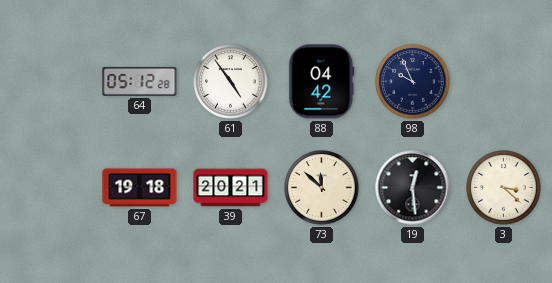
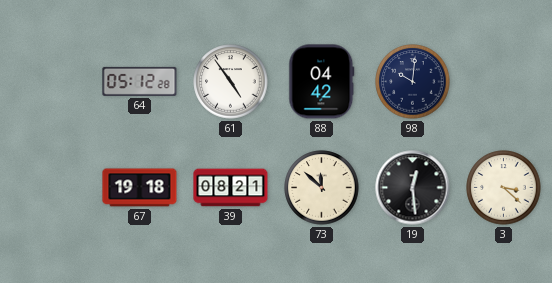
98: 9:56 -> 10:01
39: 20:21 -> 08:21
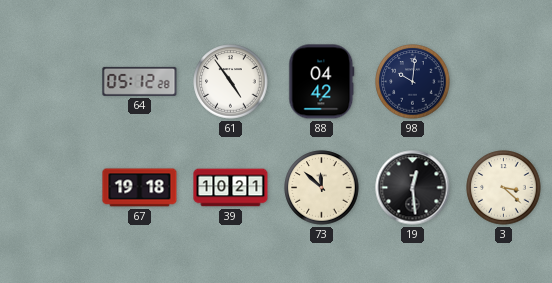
39: 08:21 -> 10:21
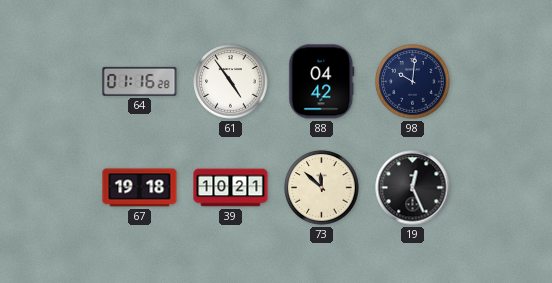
64: 05:12 -> 01:16
19: 12:29 -> 12:26
3: 3:22 -> none
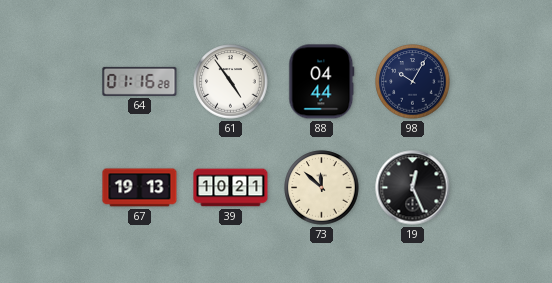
88: 04:42 -> 04:44
98: 10:01 -> 10:05
67: 19:18 -> 19:13
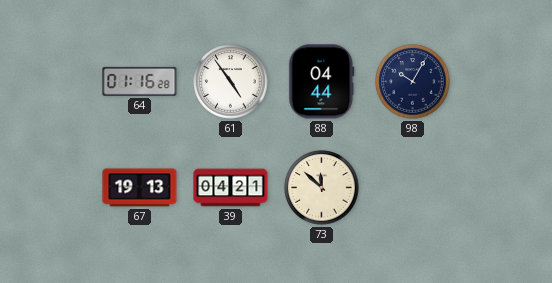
39: 10:21 -> 04:21
19: 12:26 -> none
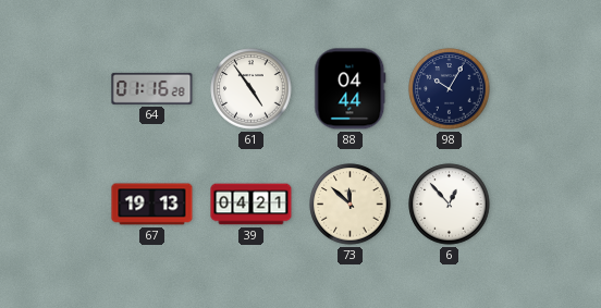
6: none -> 12:53
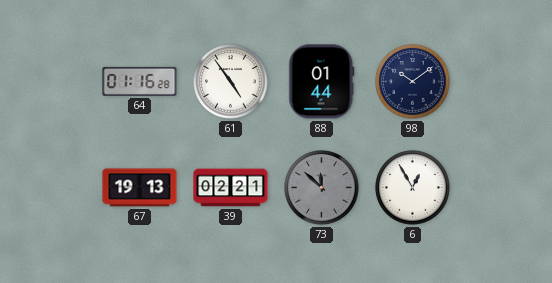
88: 04:44 -> 01:44
98: 10:05 -> 10:09
39: 04:21 -> 02:21
73 dial: cream -> grey
6: 12:53 -> 12:55
